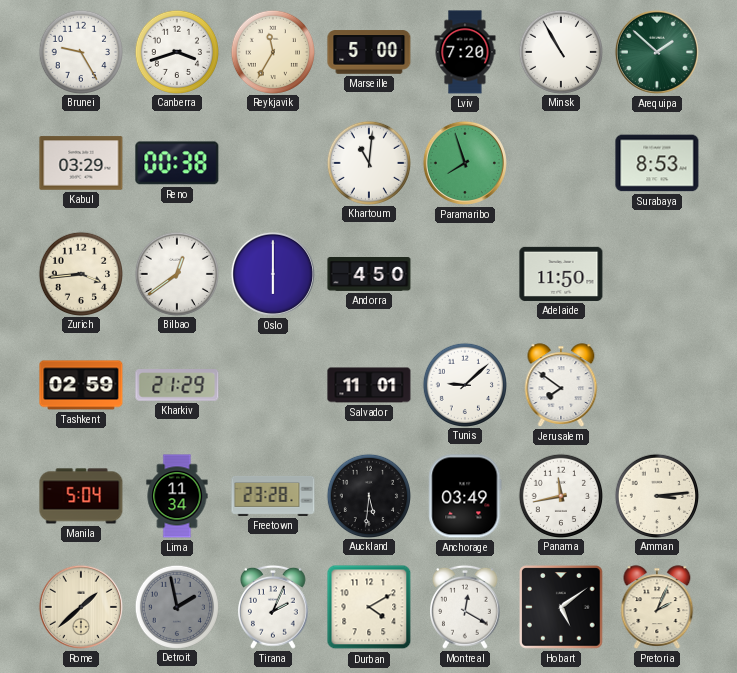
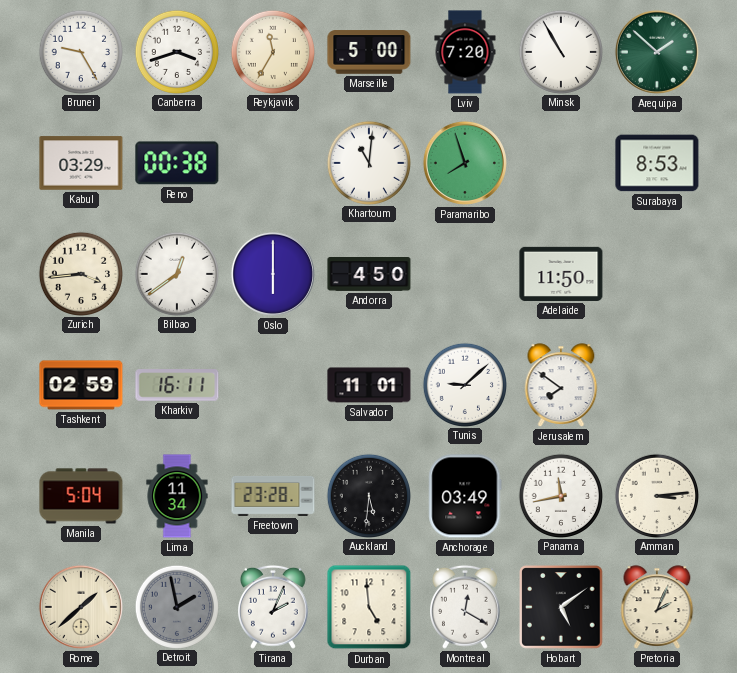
Kharkiv: 21:29 -> 16:11
Durban: 4:10 -> 4:59
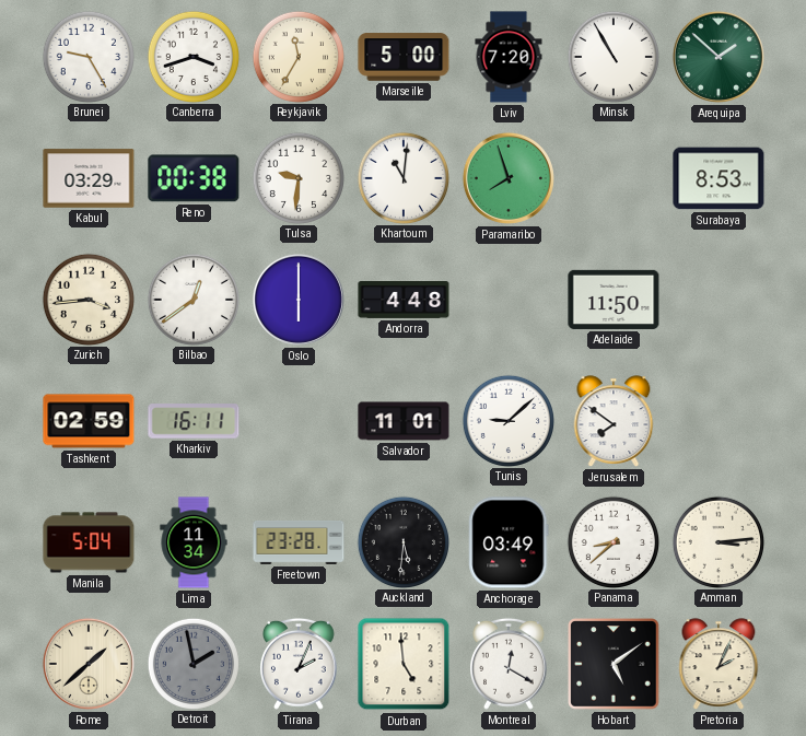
Tulsa: none -> 9:31
Andorra: 4:50 -> 4:48
Panama: 11:43 -> 8:38
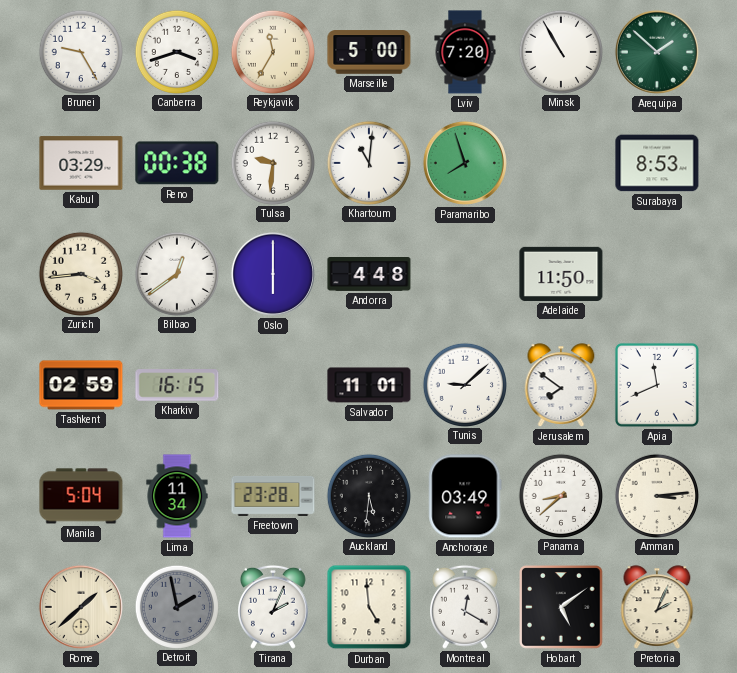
Kharkiv: 16:11 -> 16:15
Apia: none -> 11:41
